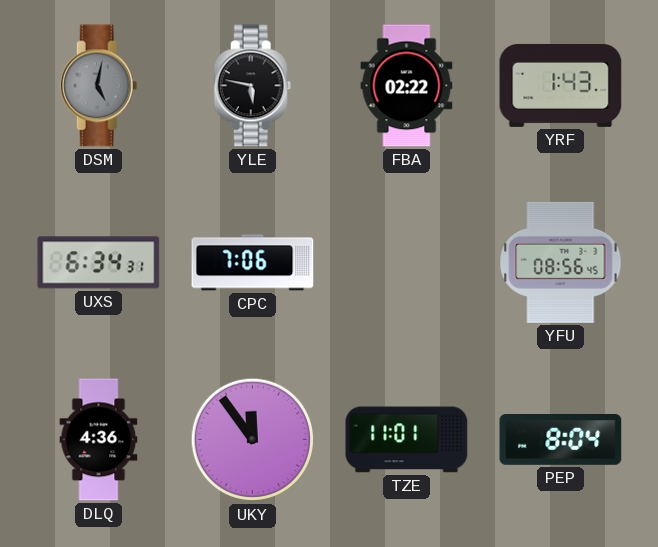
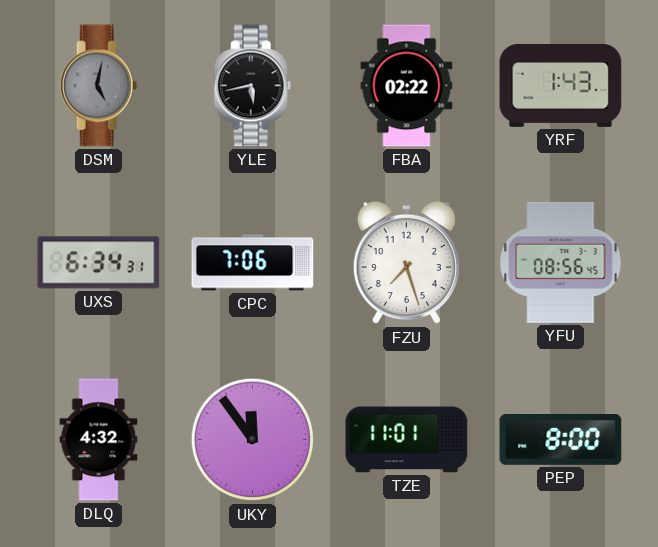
YLE: 5:47 -> 5:43
FZU: none -> 7:27
DLQ: 4:36 -> 4:32
PEP: 8:04 -> 8:00
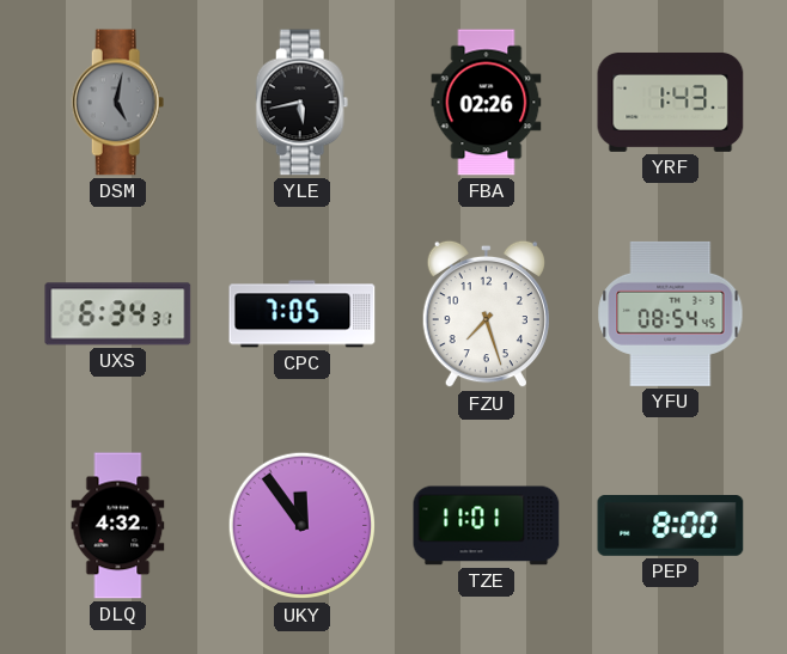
FBA: 02:22 -> 02:26
CPC: 7:06 -> 7:05
YFU: 08:56 -> 08:54
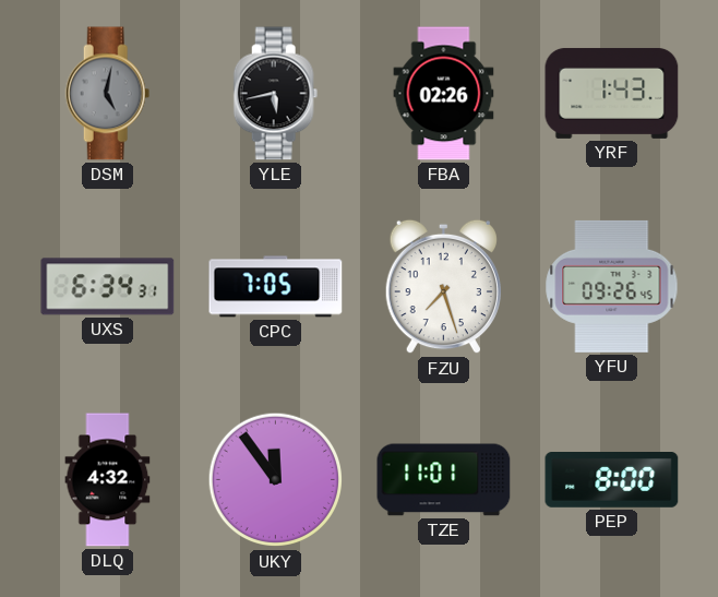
YFU: 08:54 -> 09:26
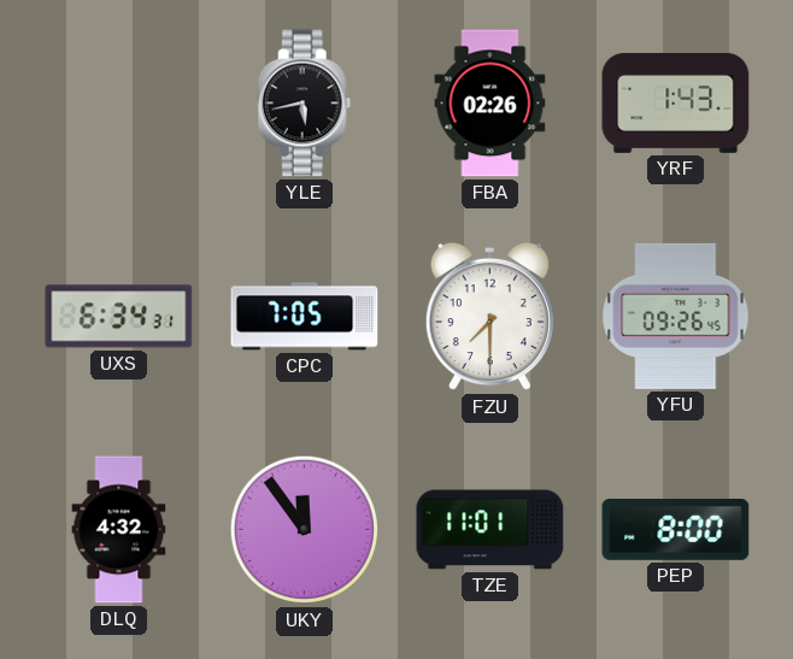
DSM: 5:02 -> none
FZU: 7:27 -> 7:30
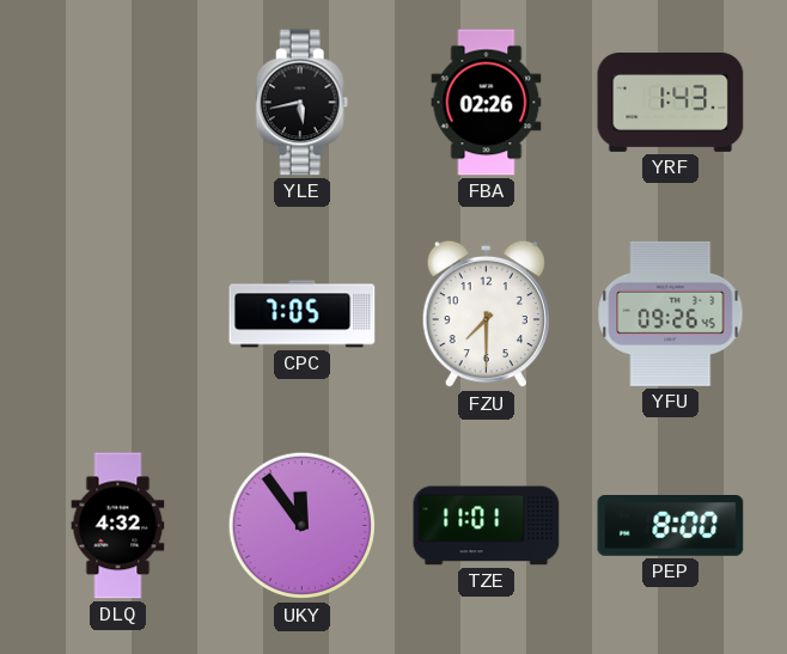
UXS: 6:34 -> none
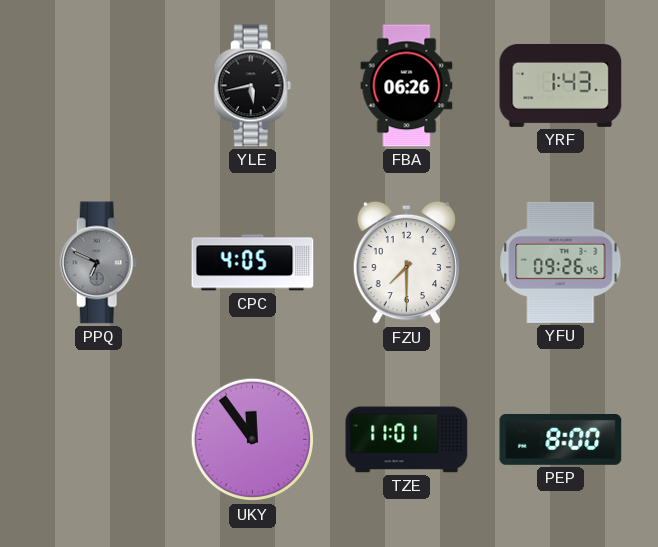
FBA: 02:26 -> 06:26
PPQ: none -> 6:49
CPC: 7:05 -> 4:05
DLQ: 4:32 -> none
